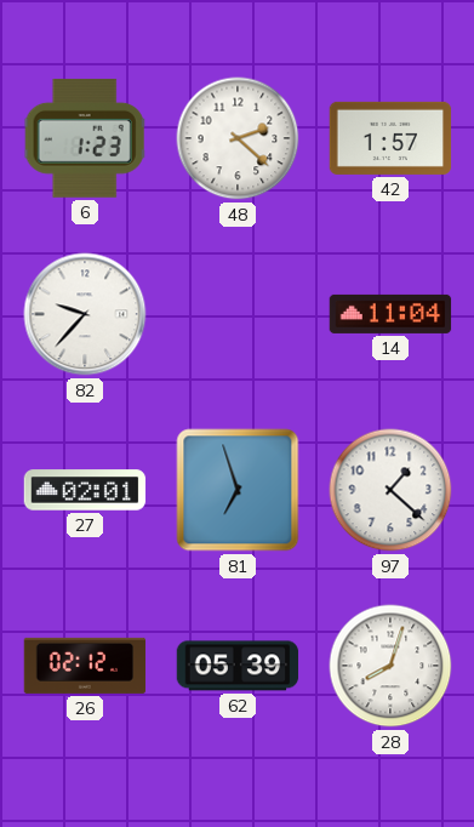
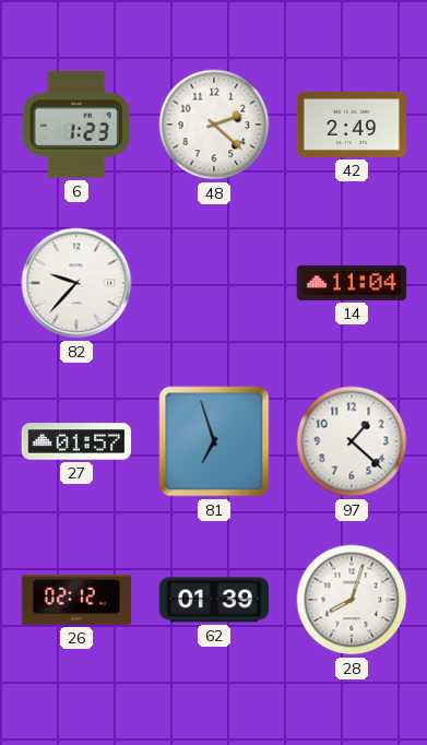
42: 1:57 -> 2:49
27: 02:01 -> 01:57
62: 05:39 -> 01:39
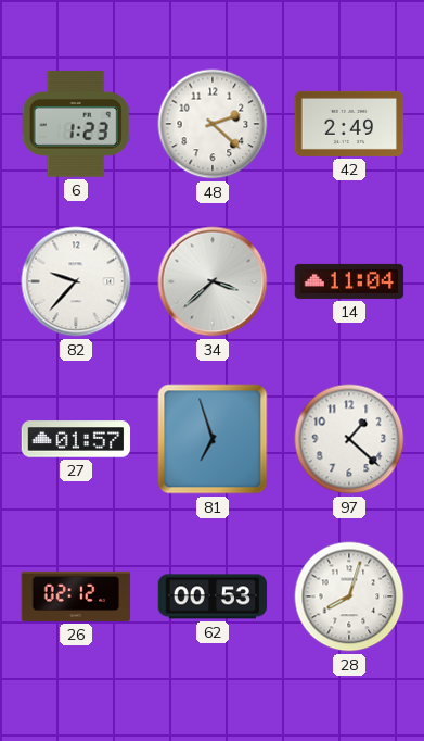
34: none -> 3:38
62: 01:39 -> 00:53
